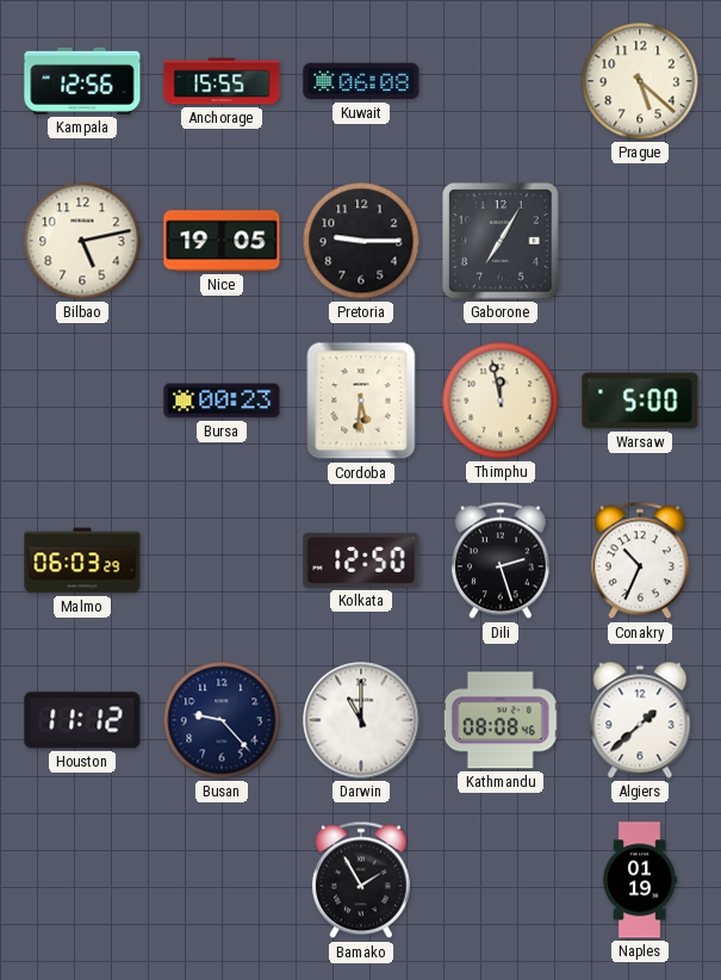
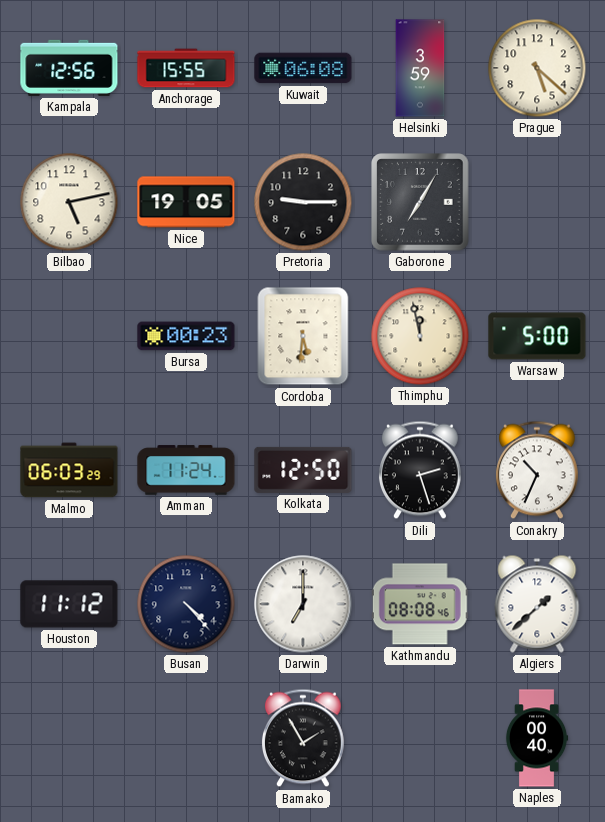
Helsinki: none -> 3:59
Amman: none -> 11:24
Busan: 9:23 -> 4:23
Darwin: 11:00 -> 7:00
Naples: 01:19 -> 00:40
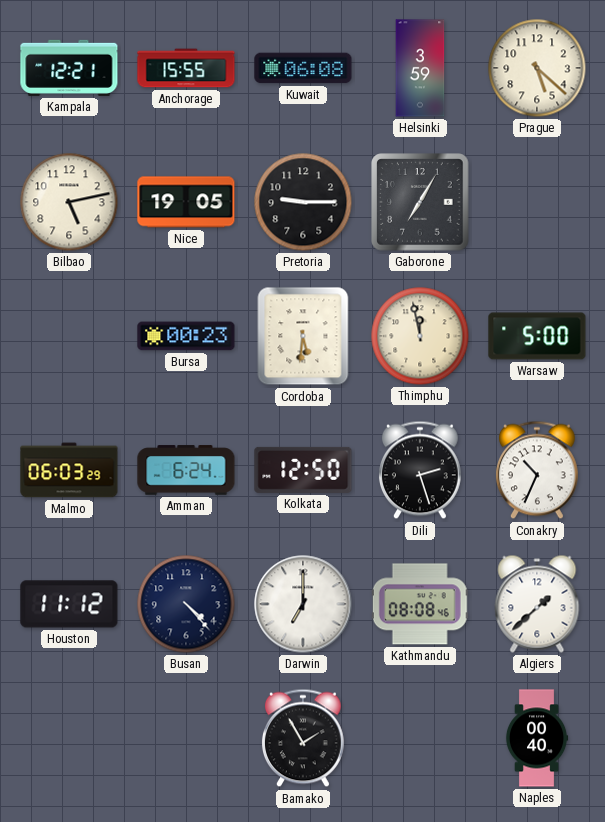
Kampala: 12:56 -> 12:21
Amman: 11:24 -> 6:24
